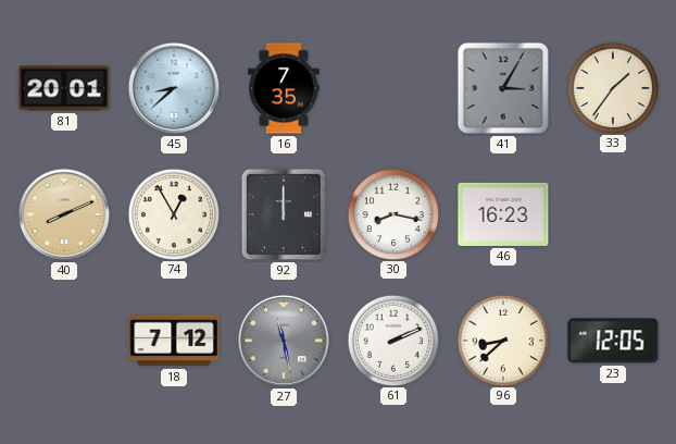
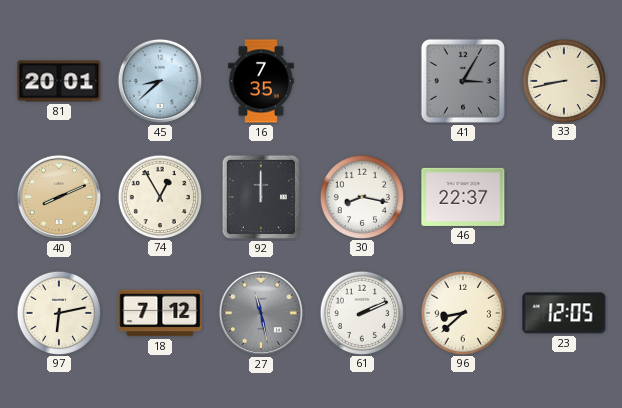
33: 1:36 -> 8:43
46: 16:23 -> 22:37
97: none -> 6:13
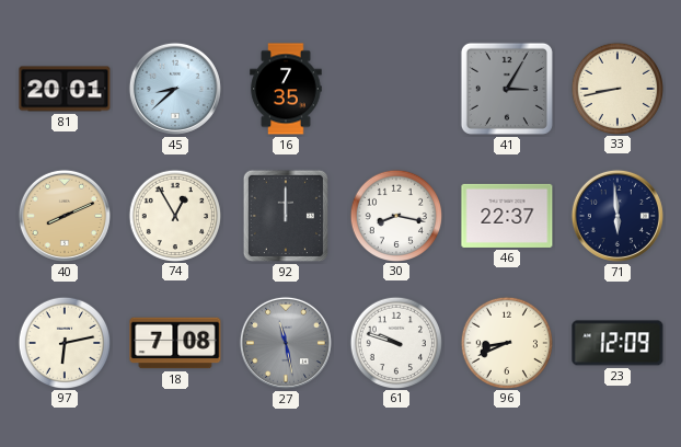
71: none -> 5:59
18: 7:12 -> 7:08
61: 2:11 -> 9:48
96: 8:38 -> 8:41
23: 12:05 -> 12:09
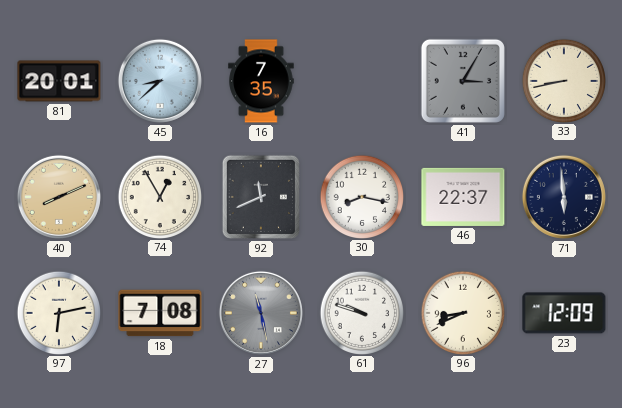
92: 12:00 -> 11:41
